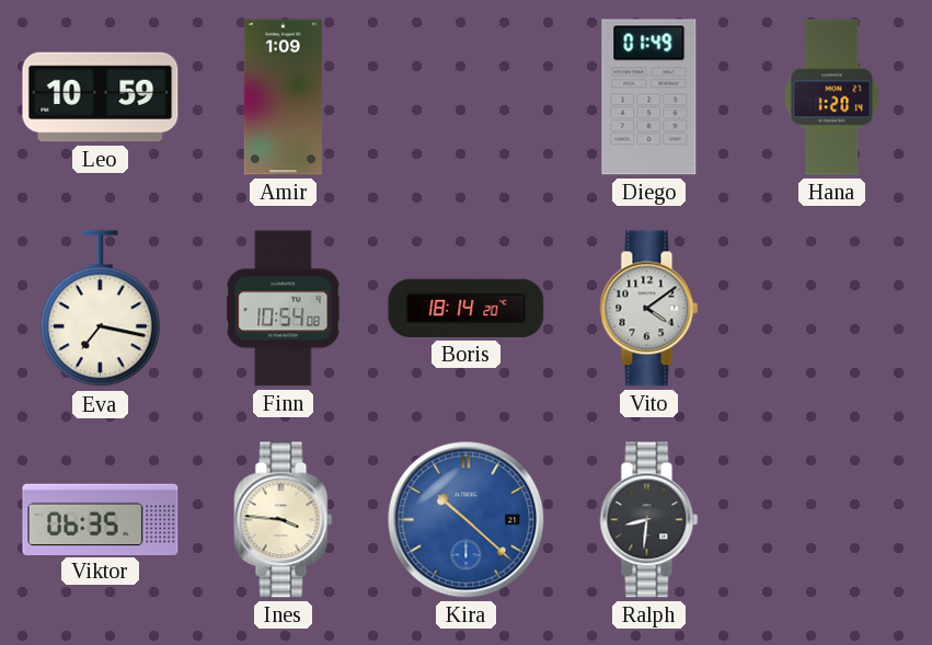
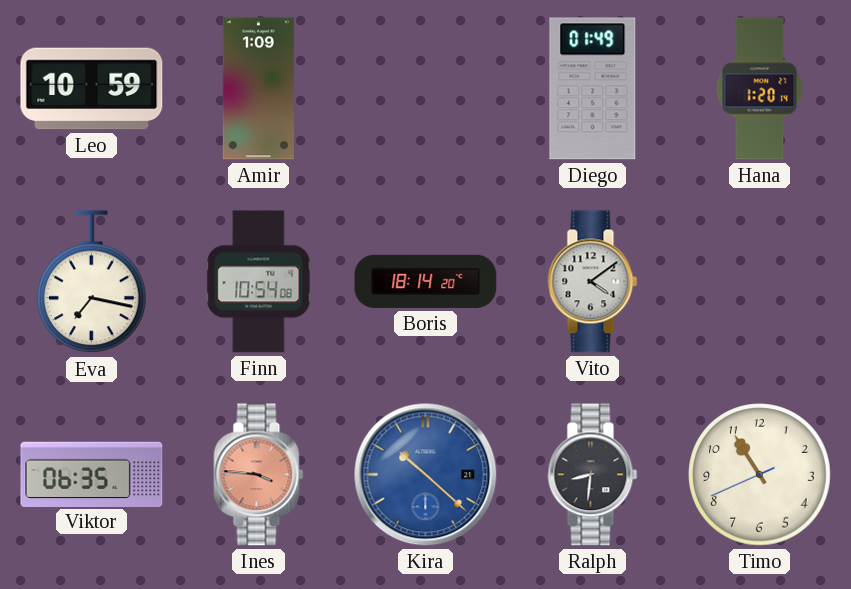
Ines dial: cream -> salmon
Timo: none -> 10:54
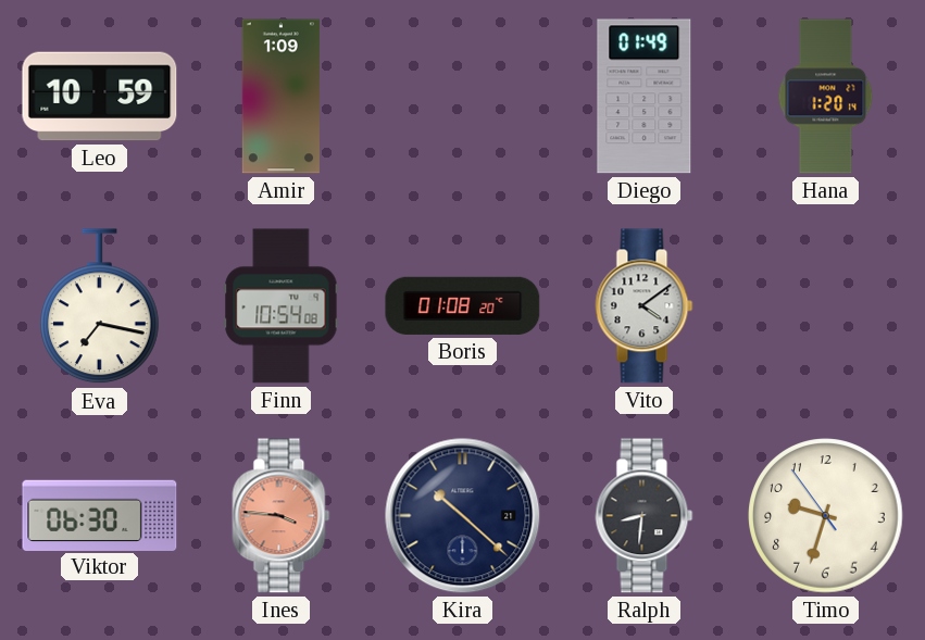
Boris: 18:14 -> 01:08
Viktor: 06:35 -> 06:30
Kira dial: blue -> navy
Timo: 10:54 -> 9:32
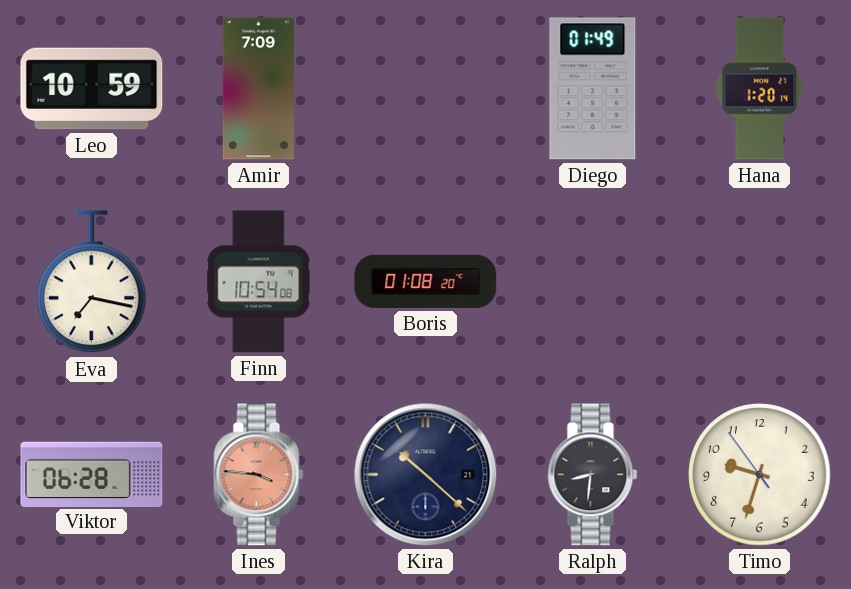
Amir: 1:09 -> 7:09
Vito: 4:09 -> none
Viktor: 06:30 -> 06:28
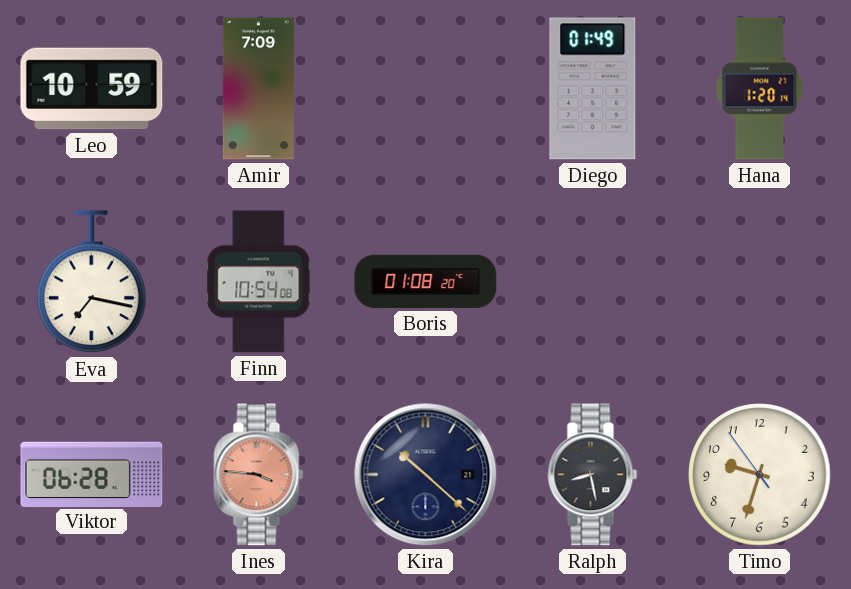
Ralph: 8:31 -> 8:28
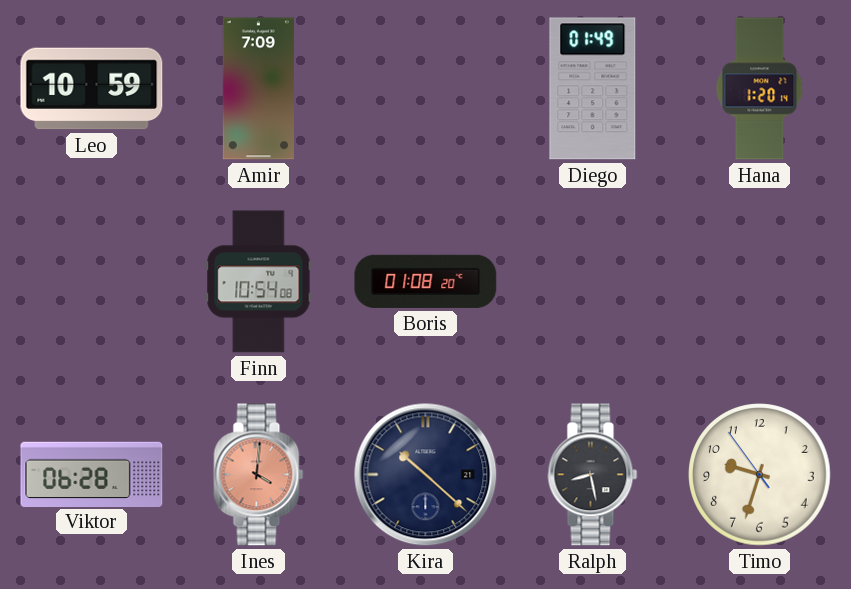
Eva: 7:17 -> none
Ines: 3:46 -> 4:01
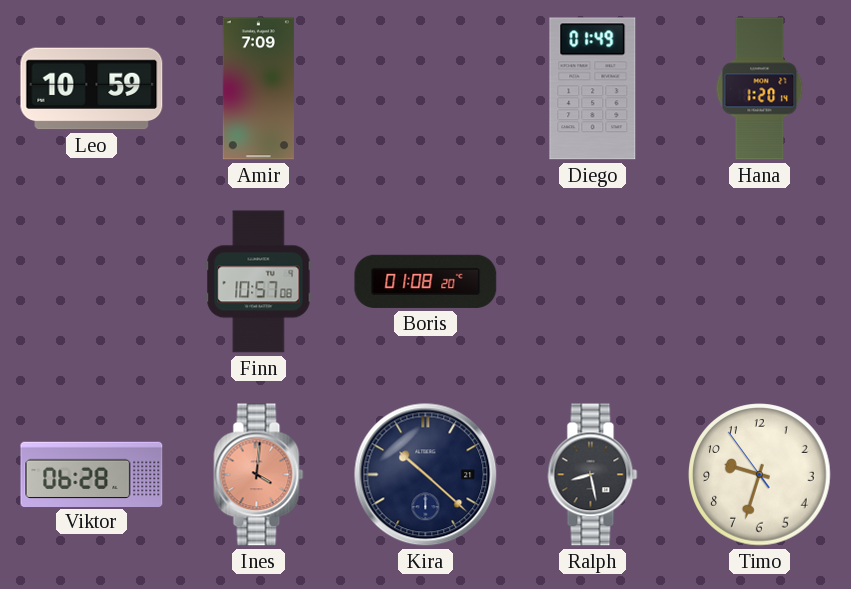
Finn: 10:54 -> 10:57
